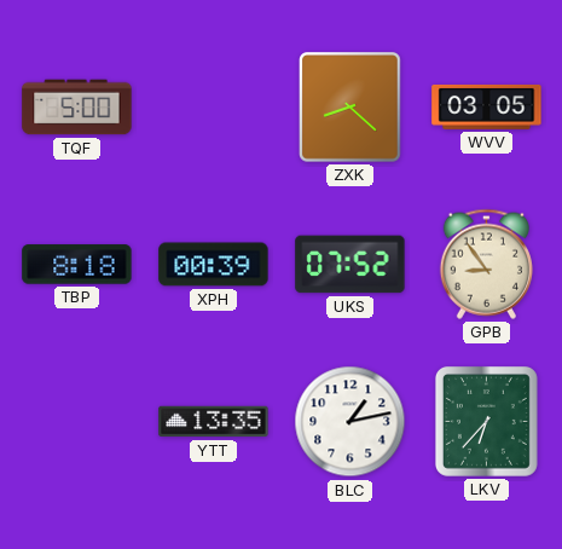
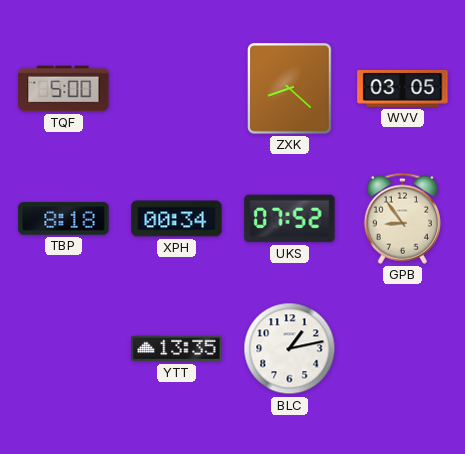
XPH: 00:39 -> 00:34
LKV: 6:37 -> none
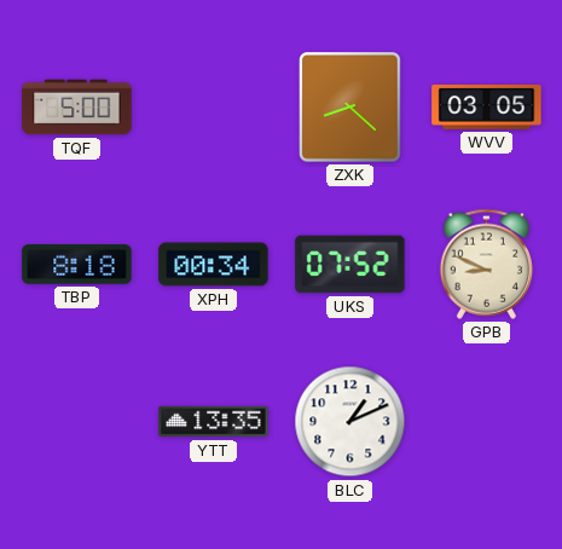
GPB: 8:54 -> 8:49
BLC: 1:13 -> 1:11
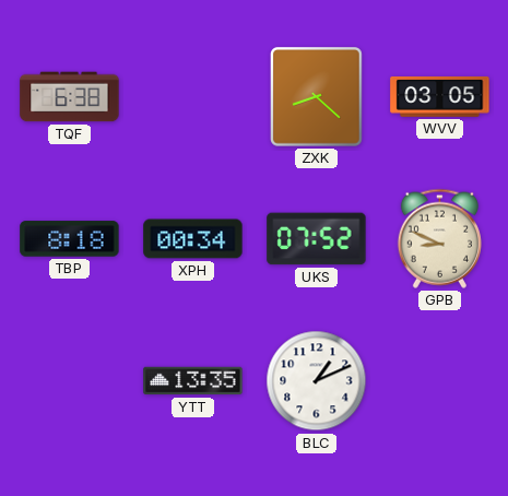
TQF: 5:00 -> 6:38
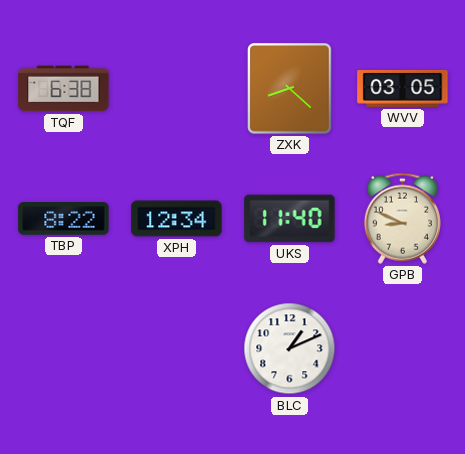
TBP: 8:18 -> 8:22
XPH: 00:34 -> 12:34
UKS: 07:52 -> 11:40
YTT: 13:35 -> none
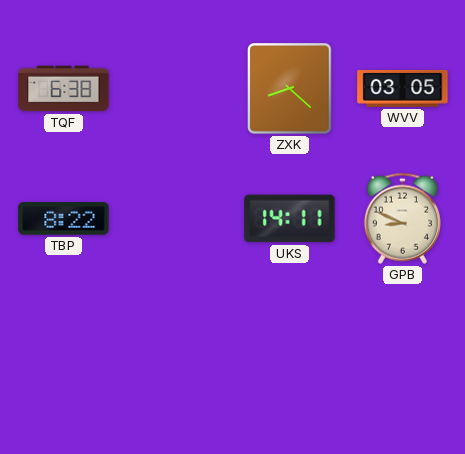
XPH: 12:34 -> none
UKS: 11:40 -> 14:11
BLC: 1:11 -> none
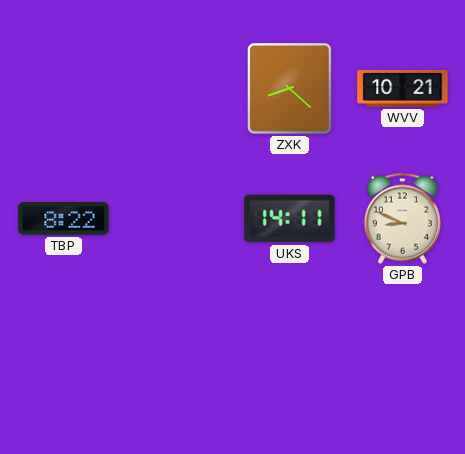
TQF: 6:38 -> none
WVV: 03:05 -> 10:21
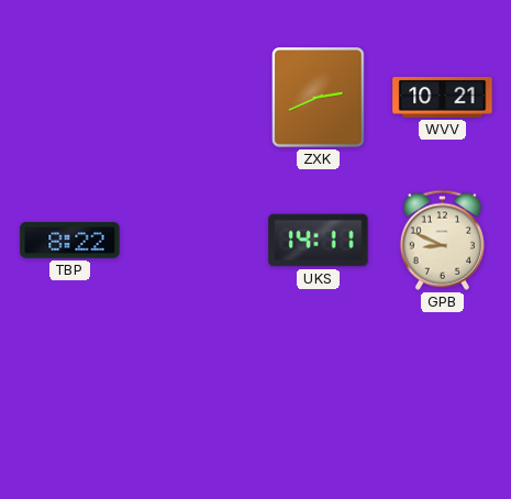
ZXK: 8:22 -> 2:41
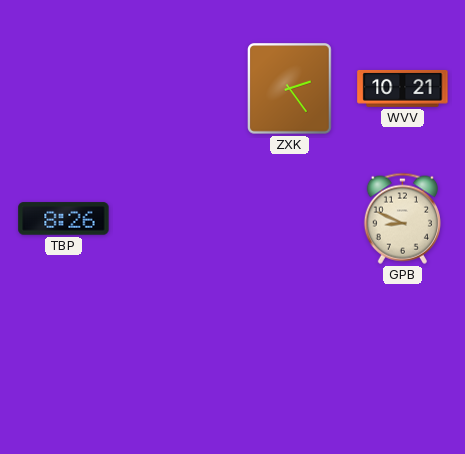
ZXK: 2:41 -> 2:24
TBP: 8:22 -> 8:26
UKS: 14:11 -> none
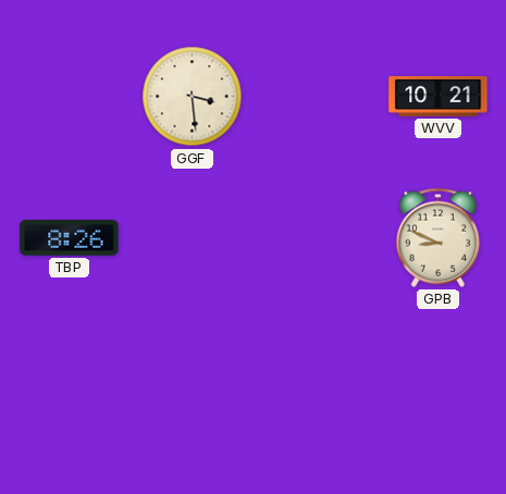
GGF: none -> 3:29
ZXK: 2:24 -> none
